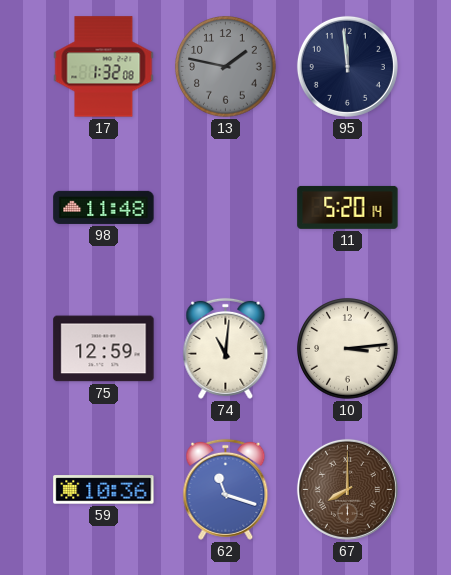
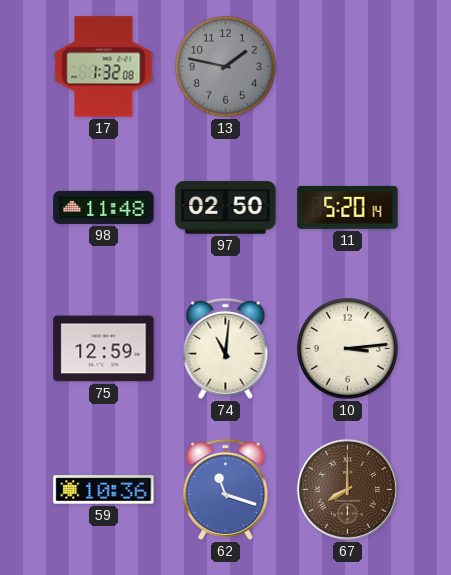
95: 11:59 -> none
97: none -> 02:50
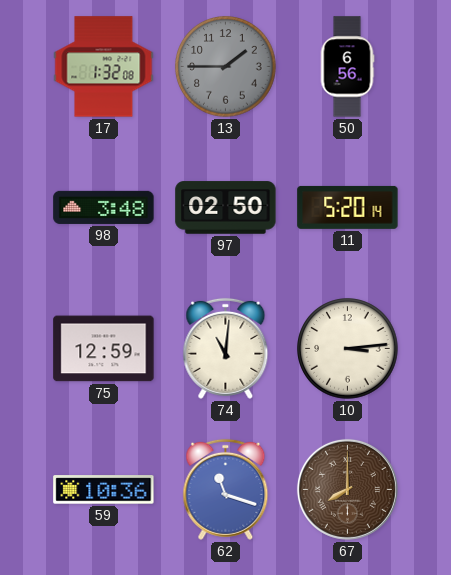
13: 1:47 -> 1:45
50: none -> 6:56
98: 11:48 -> 3:48
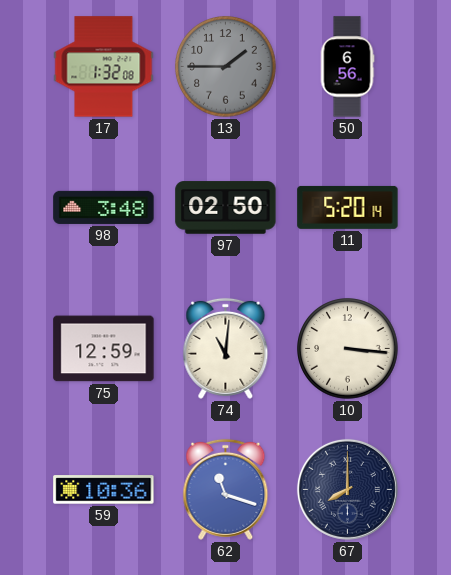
10: 3:14 -> 3:16
67 dial: brown -> navy
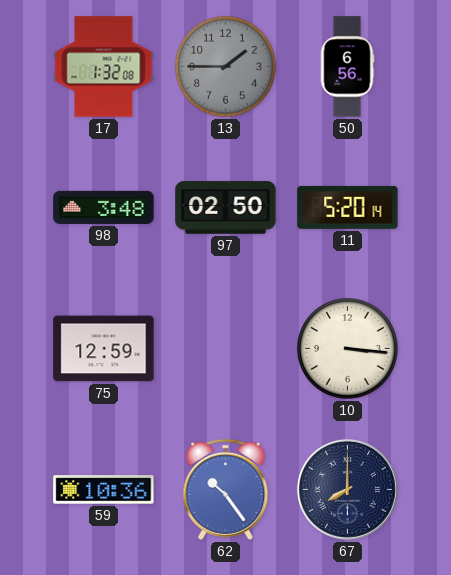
74: 11:01 -> none
62: 11:18 -> 10:24
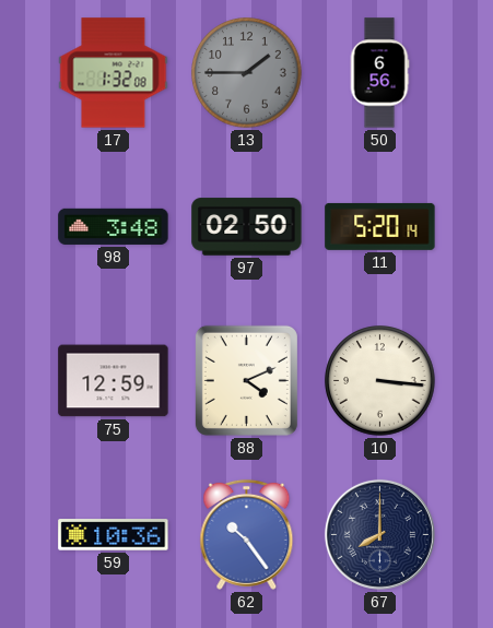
88: none -> 4:11
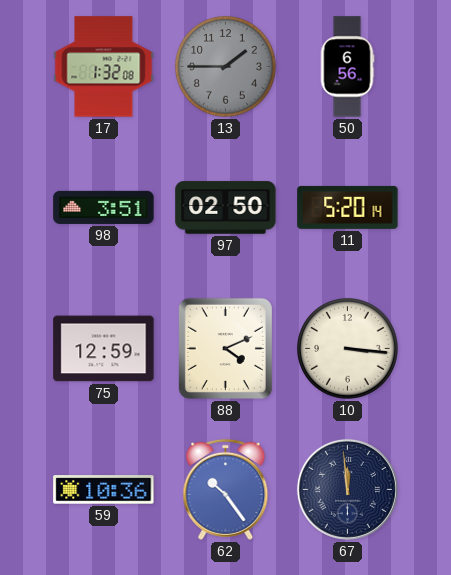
98: 3:48 -> 3:51
67: 8:00 -> 11:59
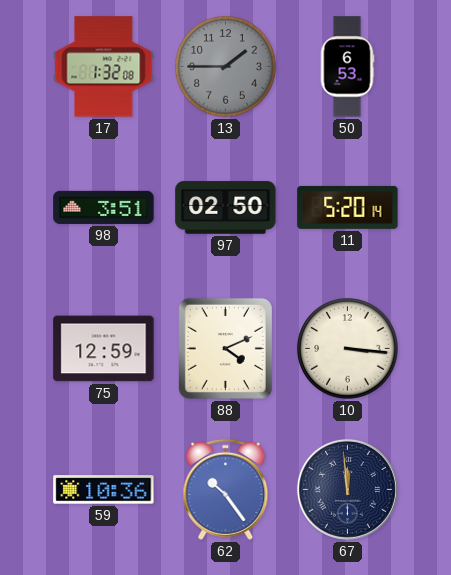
50: 6:56 -> 6:53
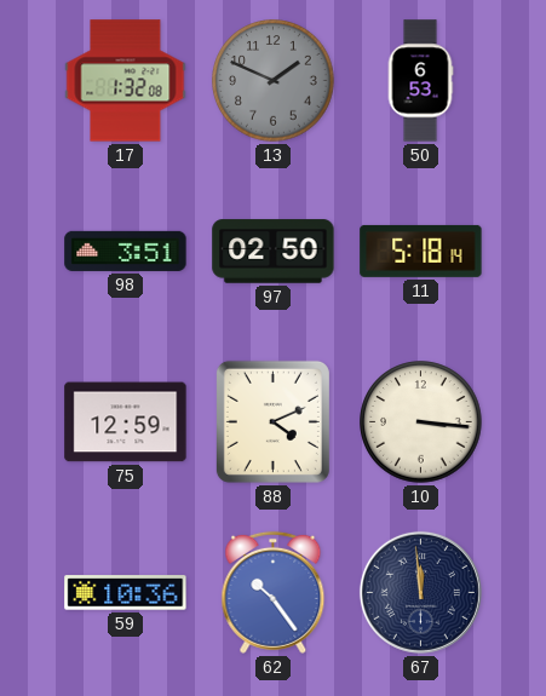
13: 1:45 -> 1:49
11: 5:20 -> 5:18
